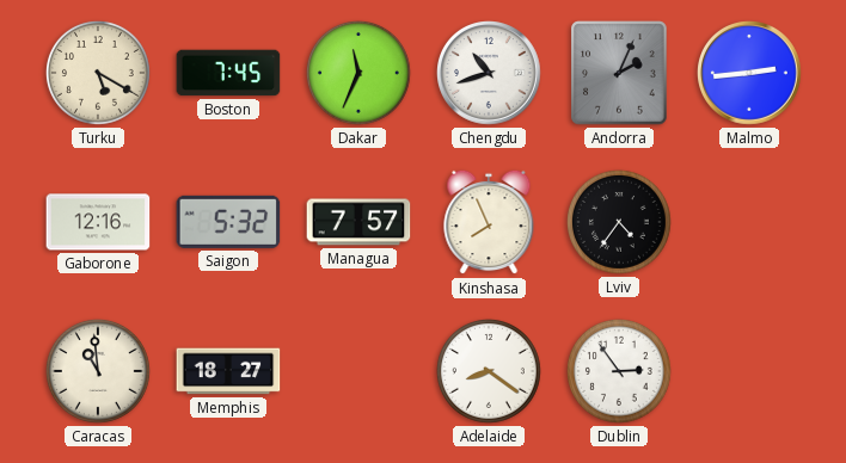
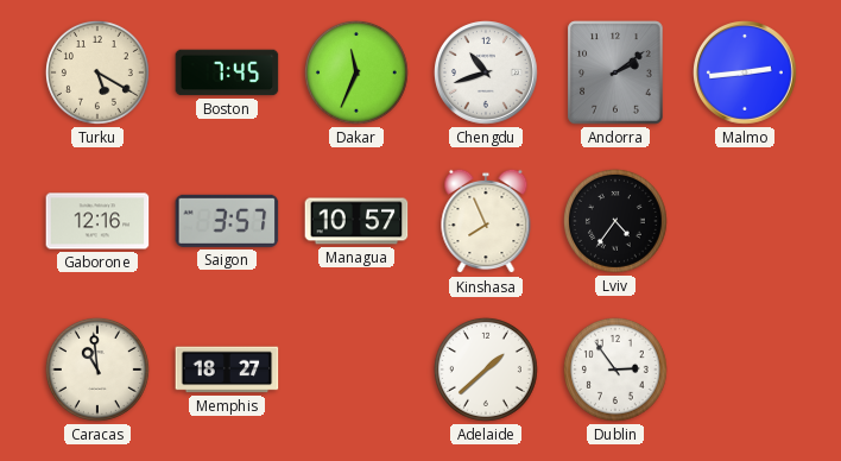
Andorra: 2:04 -> 2:09
Saigon: 5:32 -> 3:57
Managua: 7:57 -> 10:57
Adelaide: 8:21 -> 1:38
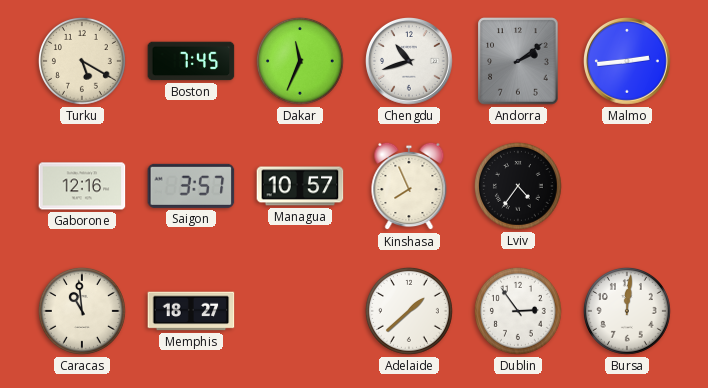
Bursa: none -> 12:01
